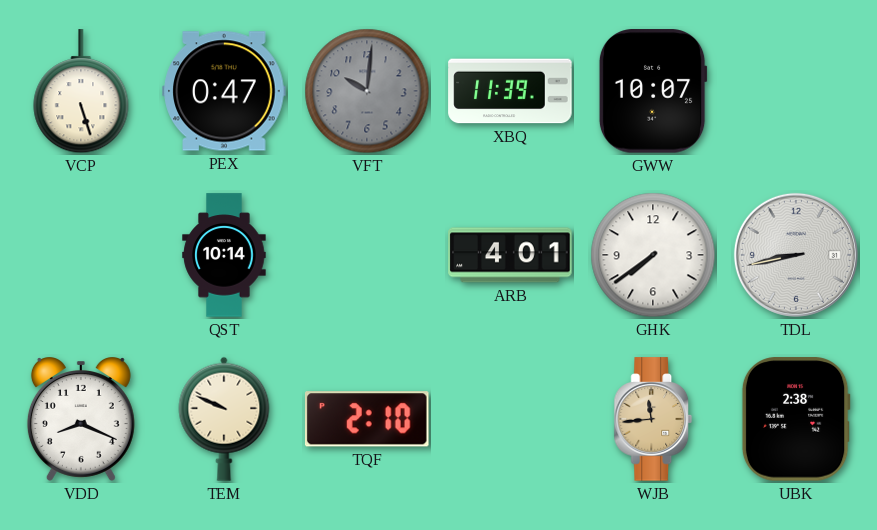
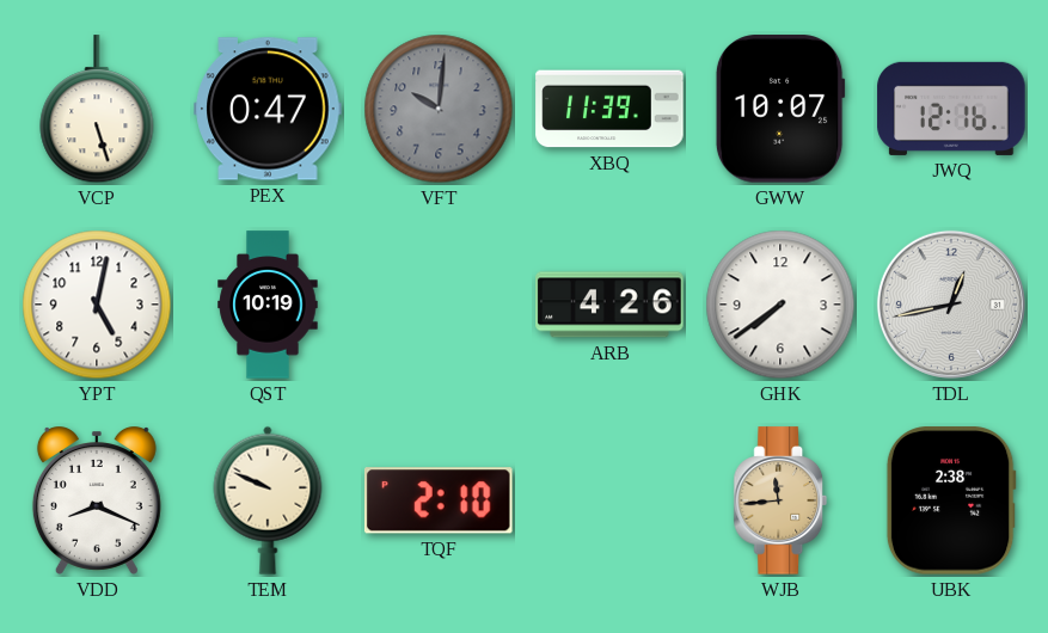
JWQ: none -> 12:16
YPT: none -> 5:02
QST: 10:14 -> 10:19
ARB: 4:01 -> 4:26
TDL: 8:43 -> 12:43
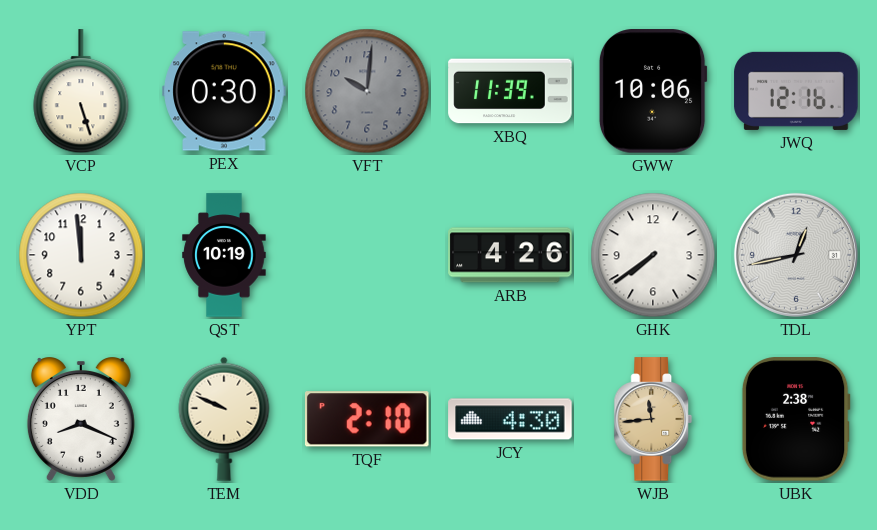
PEX: 0:47 -> 0:30
GWW: 10:07 -> 10:06
YPT: 5:02 -> 11:59
JCY: none -> 4:30
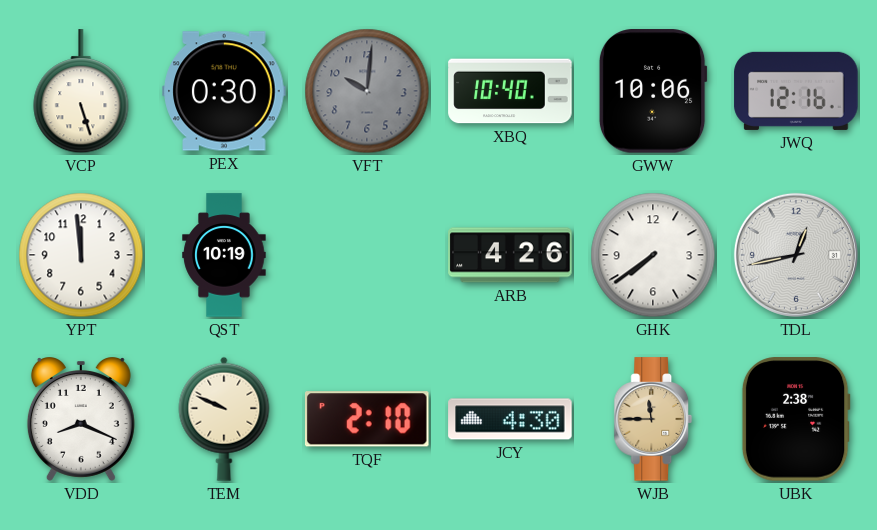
XBQ: 11:39 -> 10:40
WJB: 11:44 -> 11:45
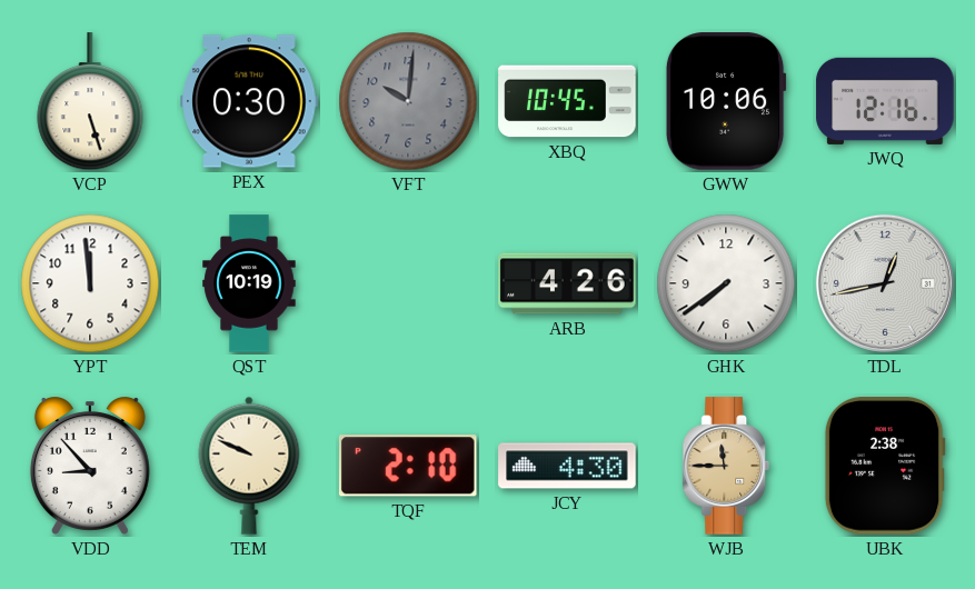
XBQ: 10:40 -> 10:45
VDD: 8:19 -> 8:53
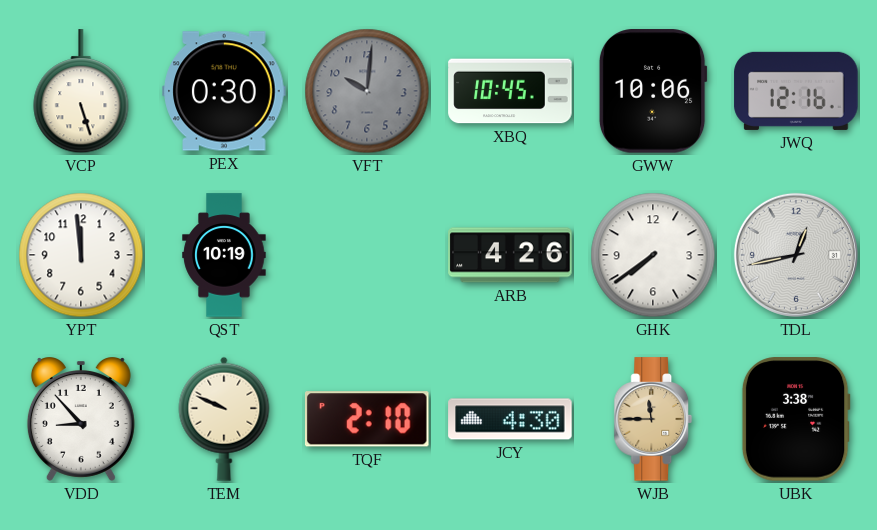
UBK: 2:38 -> 3:38
